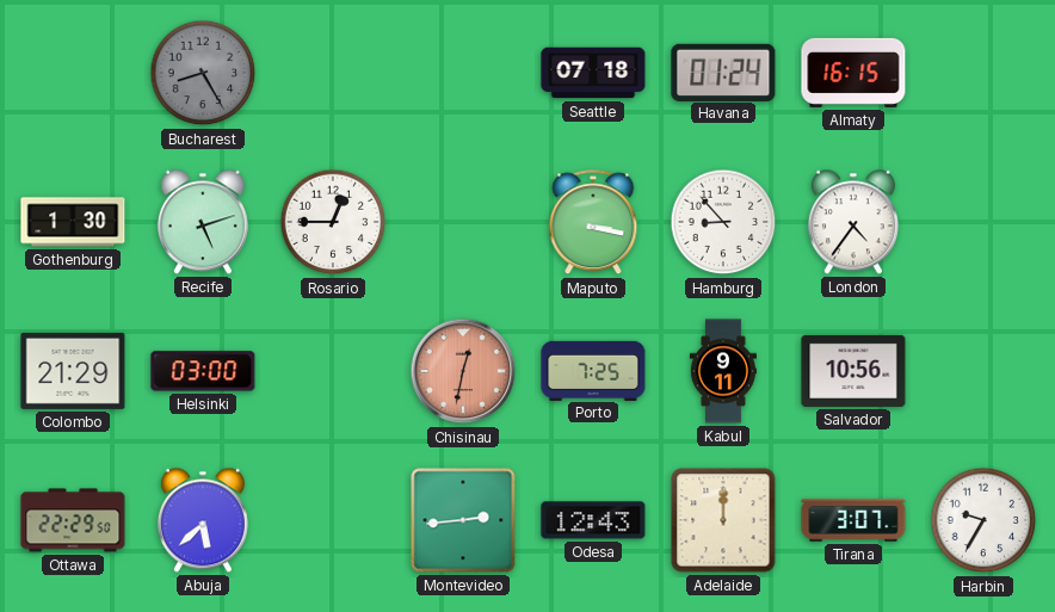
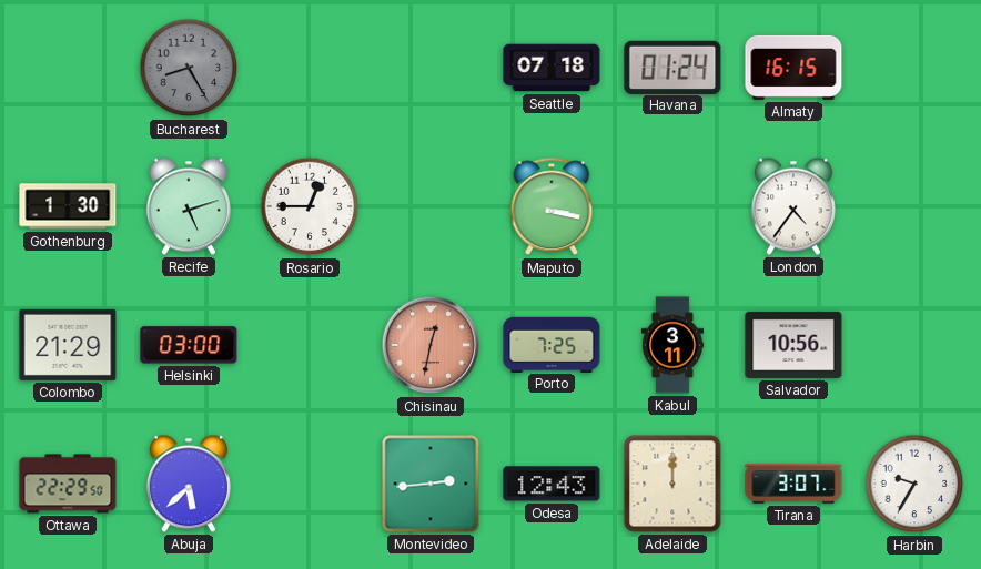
Hamburg: 8:53 -> none
Kabul: 9:11 -> 3:11
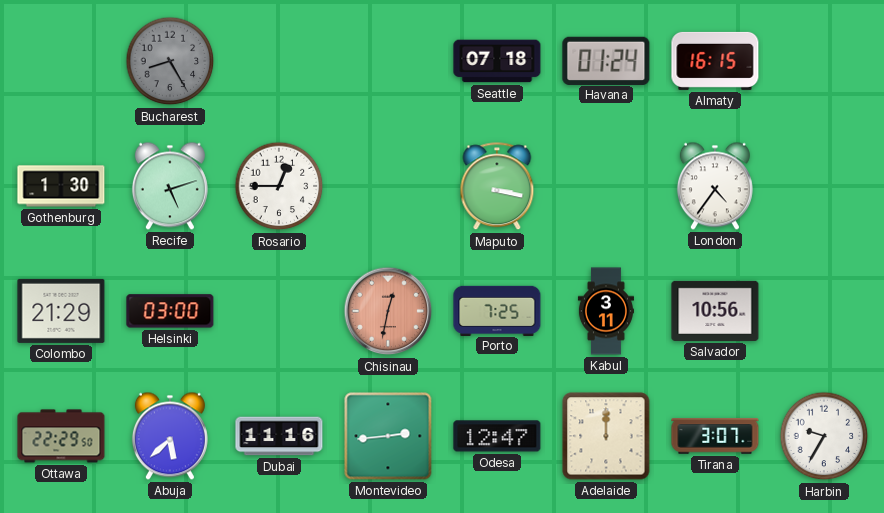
Dubai: none -> 11:16
Odesa: 12:43 -> 12:47
